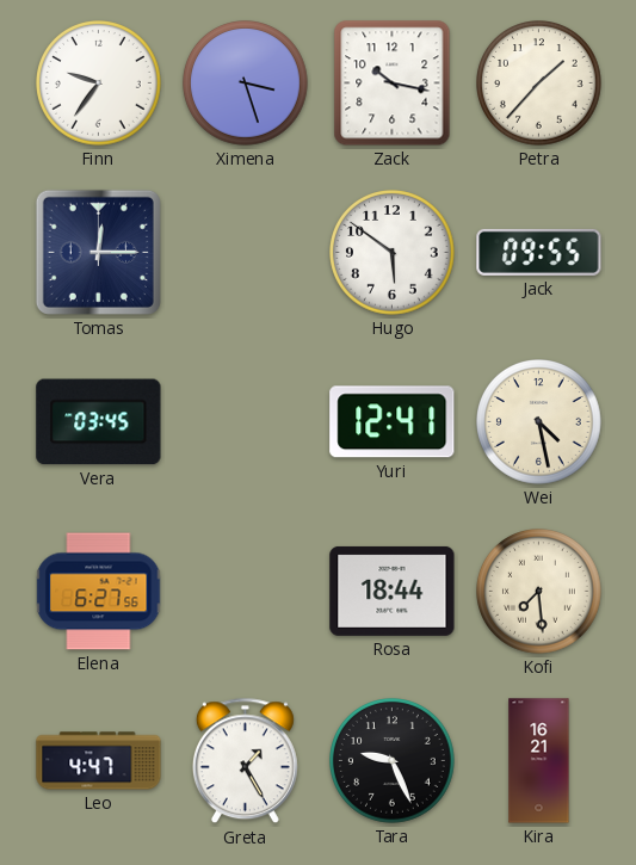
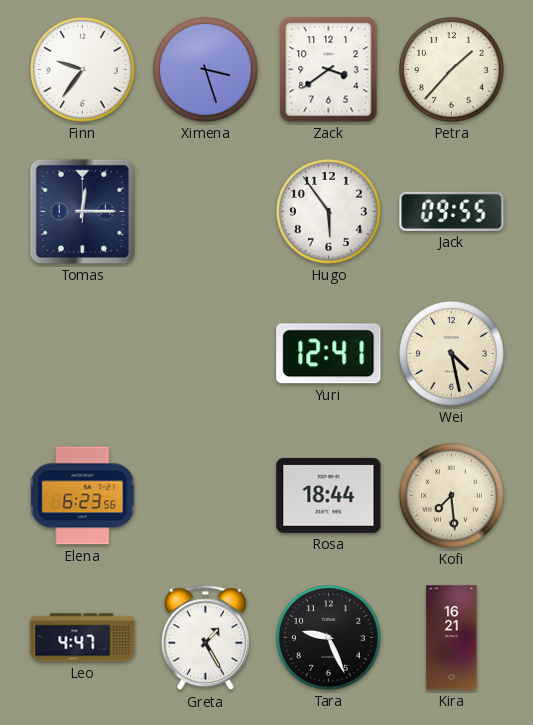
Zack: 10:17 -> 3:39
Hugo: 5:51 -> 5:54
Vera: 03:45 -> none
Elena: 6:27 -> 6:23
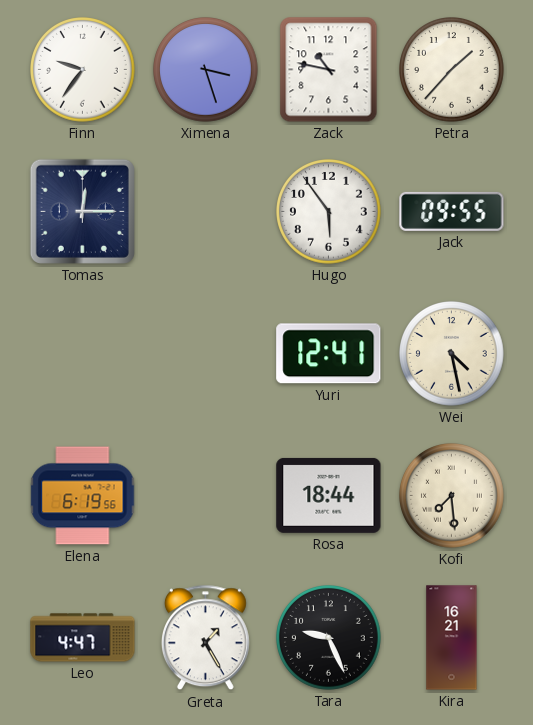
Zack: 3:39 -> 10:47
Elena: 6:23 -> 6:19
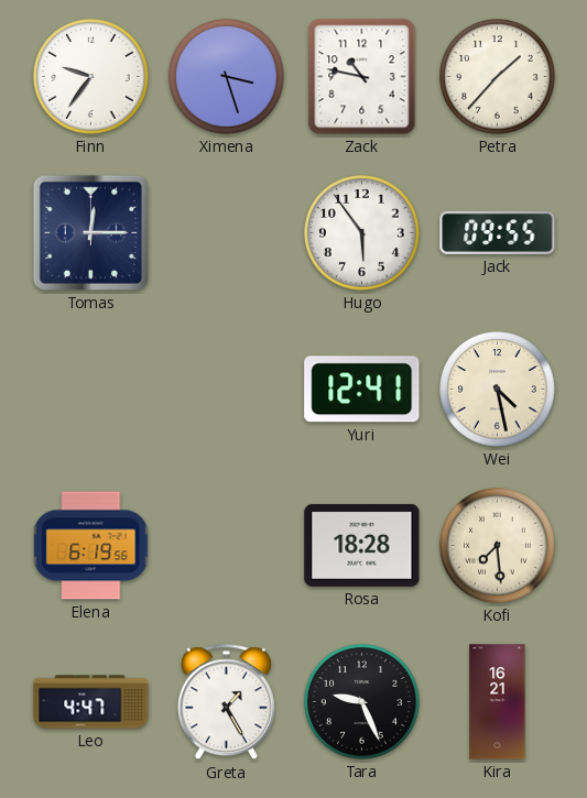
Rosa: 18:44 -> 18:28
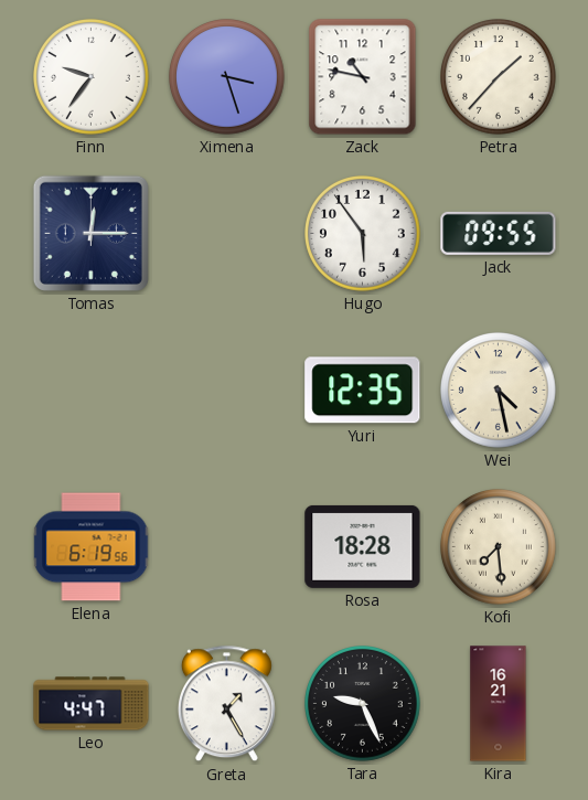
Yuri: 12:41 -> 12:35
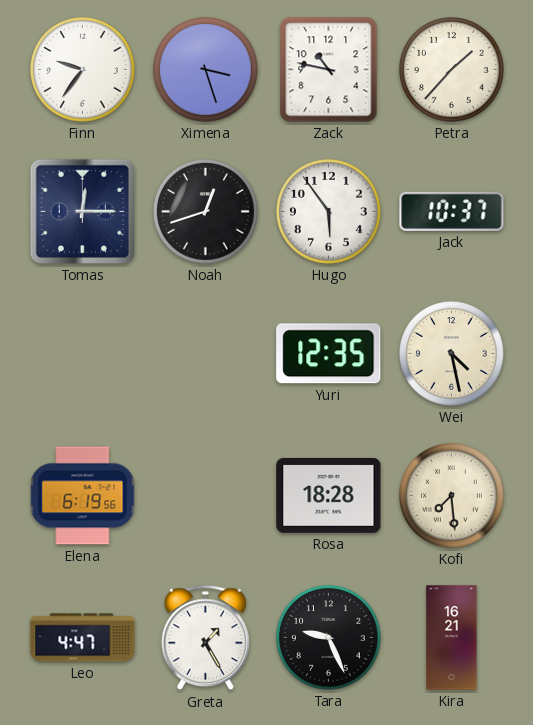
Noah: none -> 12:42
Jack: 09:55 -> 10:37
